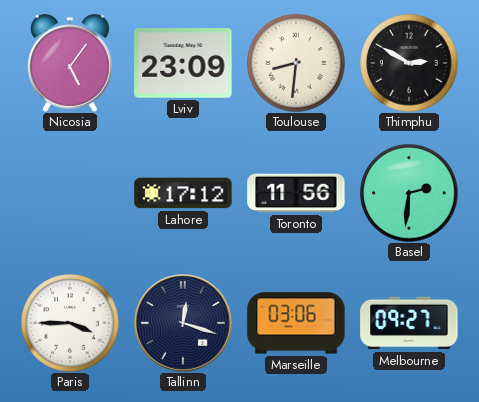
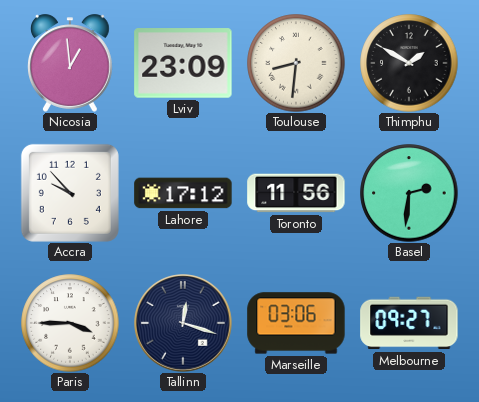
Nicosia: 5:06 -> 12:59
Thimphu: 2:50 -> 1:50
Accra: none -> 9:53
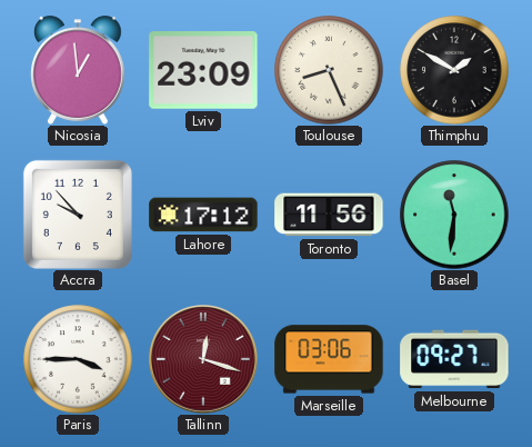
Toulouse: 8:31 -> 8:26
Basel: 2:31 -> 11:31
Tallinn dial: navy -> burgundy
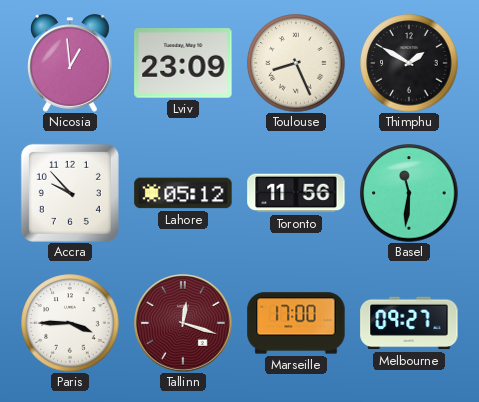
Lahore: 17:12 -> 05:12
Marseille: 03:06 -> 17:00
